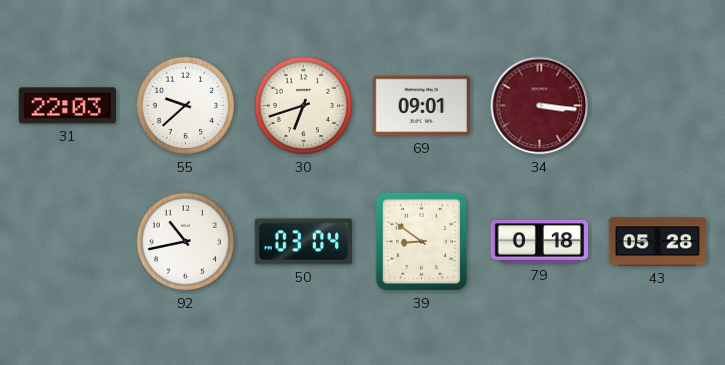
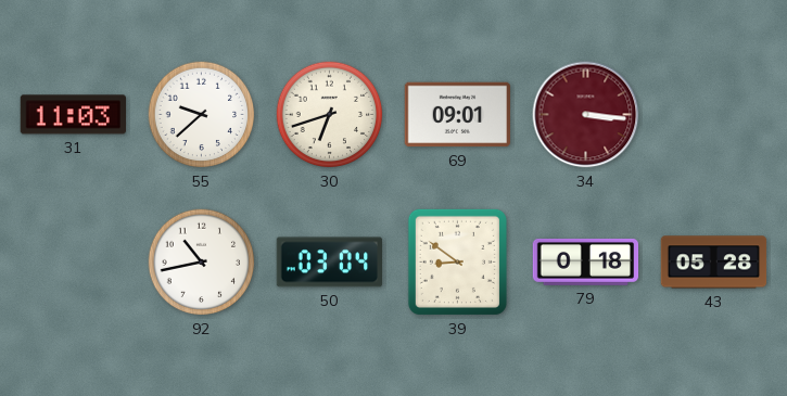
31: 22:03 -> 11:03
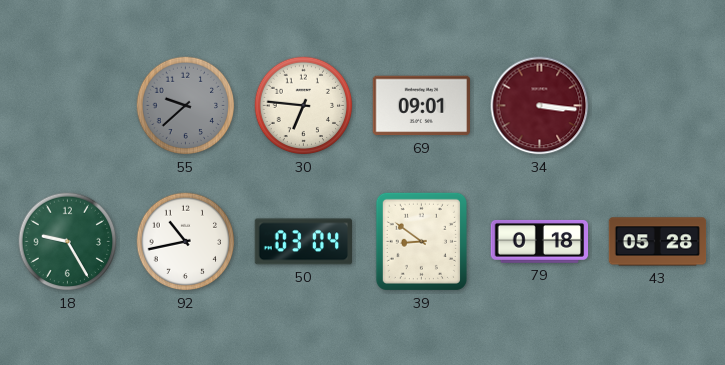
31: 11:03 -> none
55 dial: white -> grey
30: 6:42 -> 6:46
18: none -> 9:25
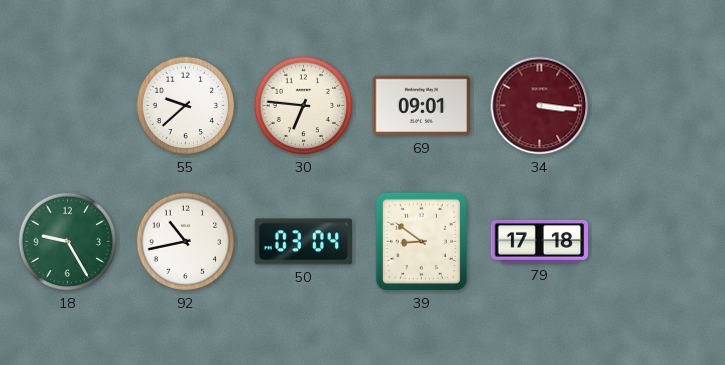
55 dial: grey -> white
79: 0:18 -> 17:18
43: 05:28 -> none
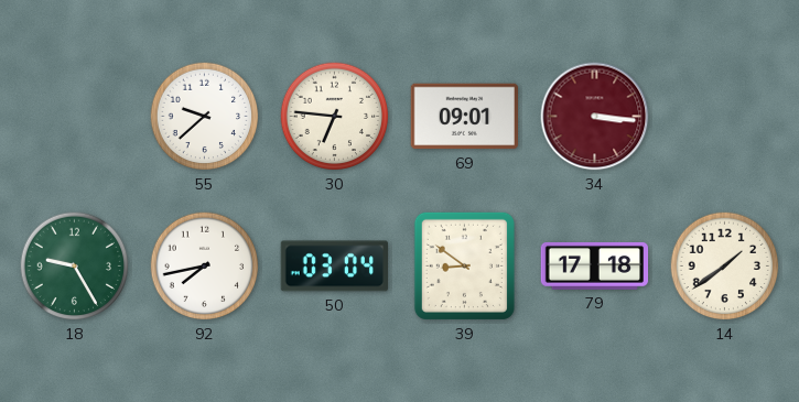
92: 10:43 -> 7:43
14: none -> 1:39
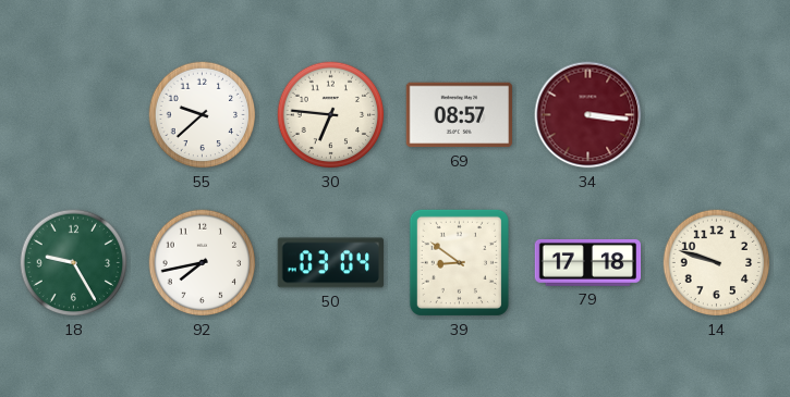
69: 09:01 -> 08:57
14: 1:39 -> 9:48
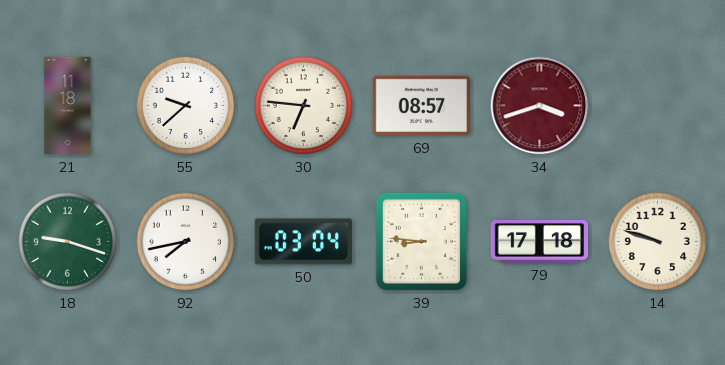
21: none -> 11:18
34: 3:16 -> 3:42
18: 9:25 -> 9:18
39: 8:51 -> 8:46
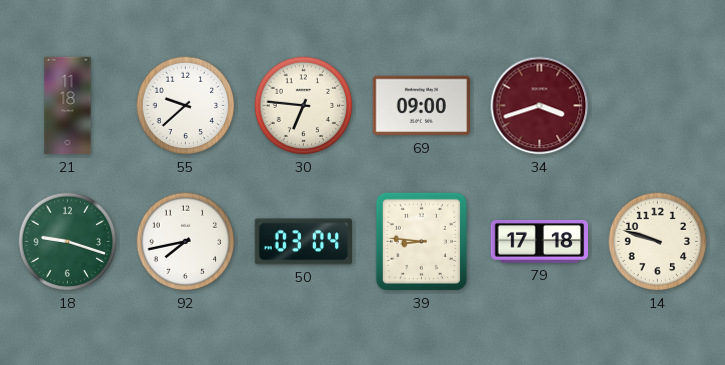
69: 08:57 -> 09:00
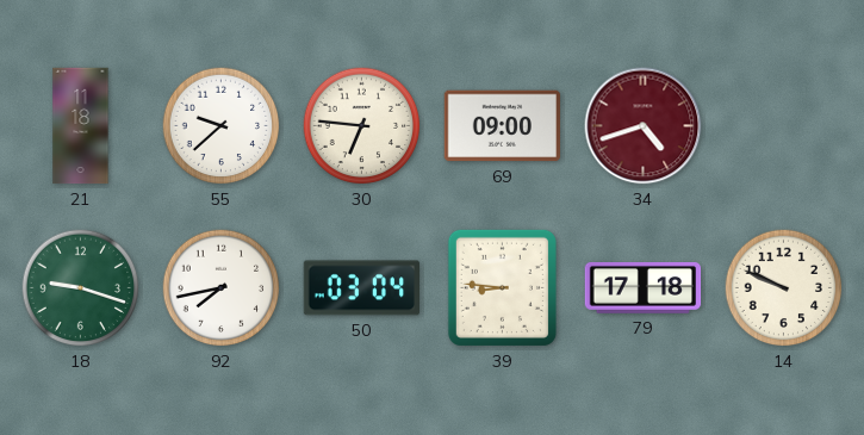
34: 3:42 -> 4:42
14: 9:48 -> 9:49
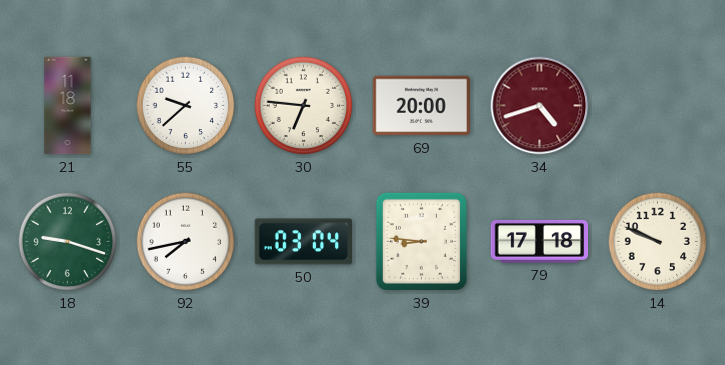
69: 09:00 -> 20:00
